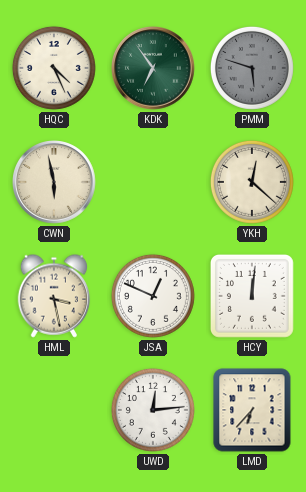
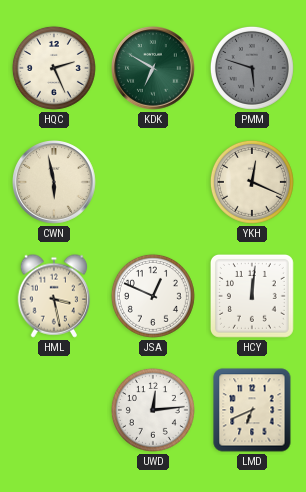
HQC: 4:26 -> 2:26
KDK: 6:54 -> 6:50
YKH: 12:22 -> 12:19
LMD: 6:37 -> 6:41
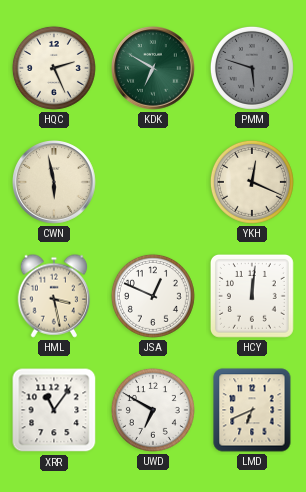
XRR: none -> 11:06
UWD: 12:14 -> 6:50
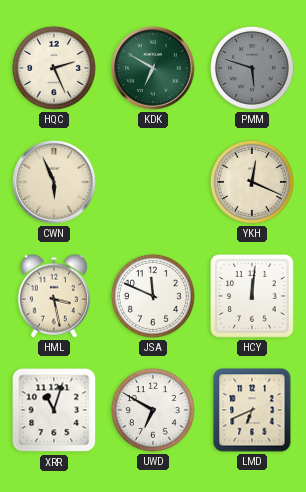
CWN: 5:58 -> 5:56
JSA: 12:49 -> 11:49
XRR: 11:06 -> 11:03
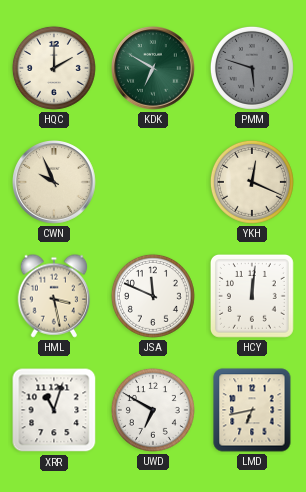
HQC: 2:26 -> 2:00
CWN: 5:56 -> 9:56
LMD: 6:41 -> 6:43
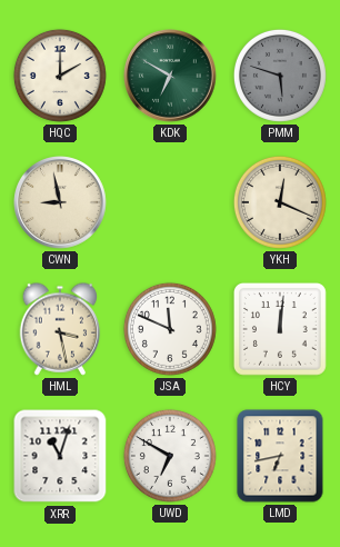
CWN: 9:56 -> 8:58
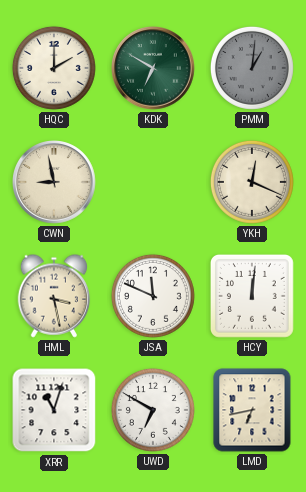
PMM: 5:48 -> 1:01
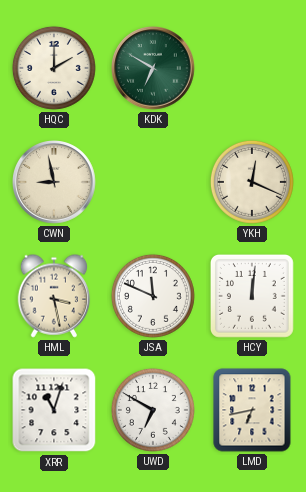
PMM: 1:01 -> none
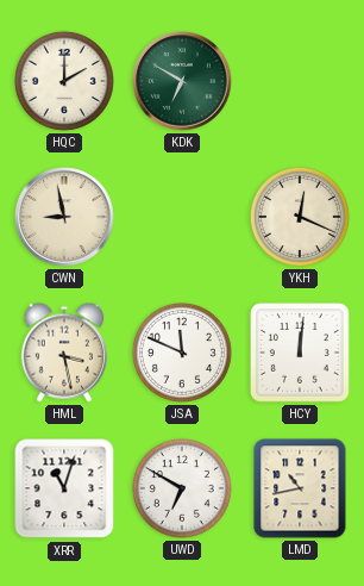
LMD: 6:43 -> 10:43
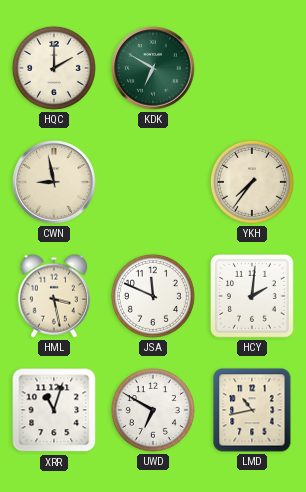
YKH: 12:19 -> 7:36
HCY: 12:01 -> 2:01
